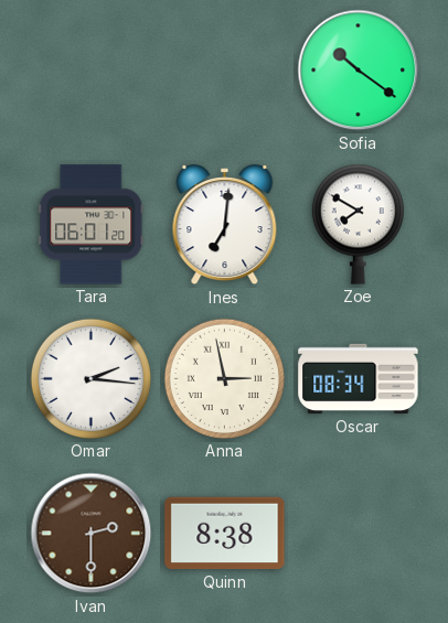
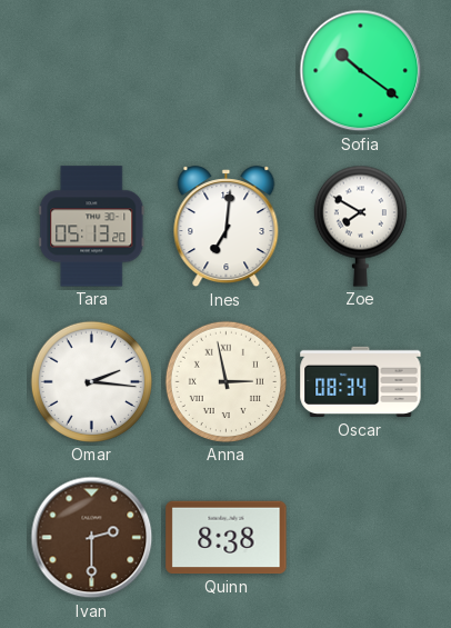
Tara: 06:01 -> 05:13
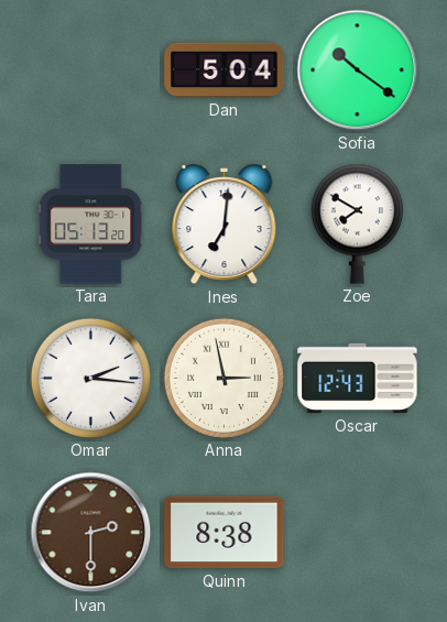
Dan: none -> 5:04
Oscar: 08:34 -> 12:43
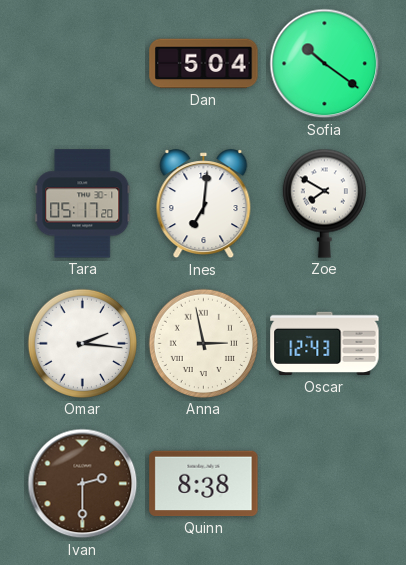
Tara: 05:13 -> 05:17
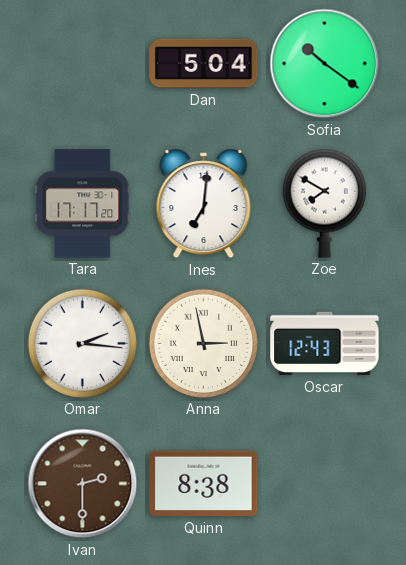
Tara: 05:17 -> 17:17
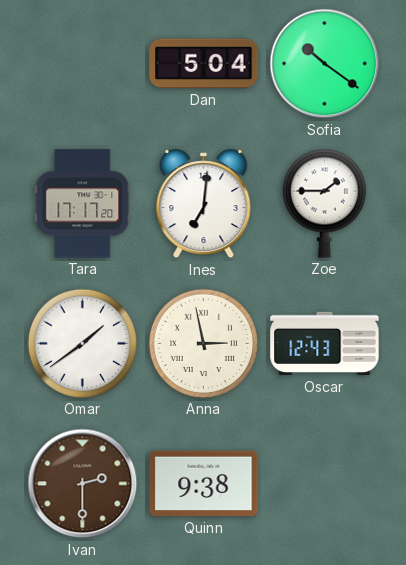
Zoe: 7:50 -> 1:45
Omar: 2:16 -> 1:39
Quinn: 8:38 -> 9:38
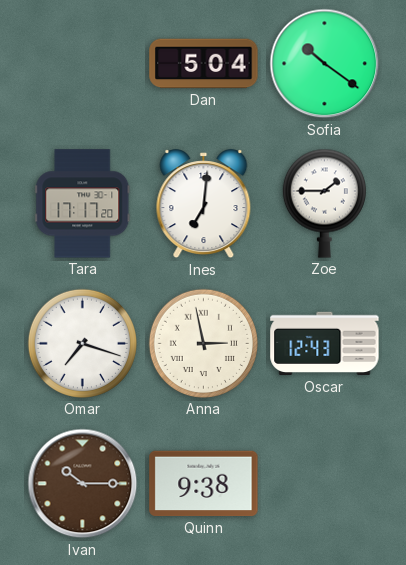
Omar: 1:39 -> 7:18
Ivan: 2:30 -> 10:15
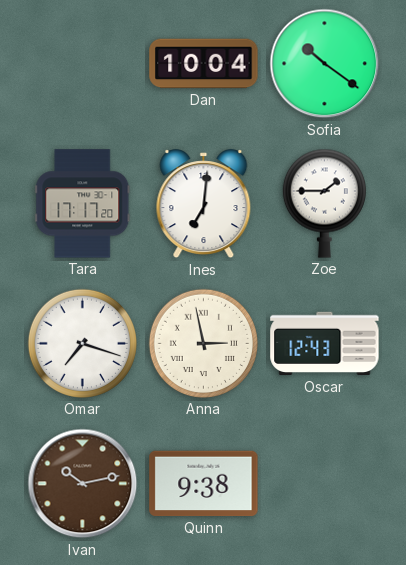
Dan: 5:04 -> 10:04
Ivan: 10:15 -> 10:13
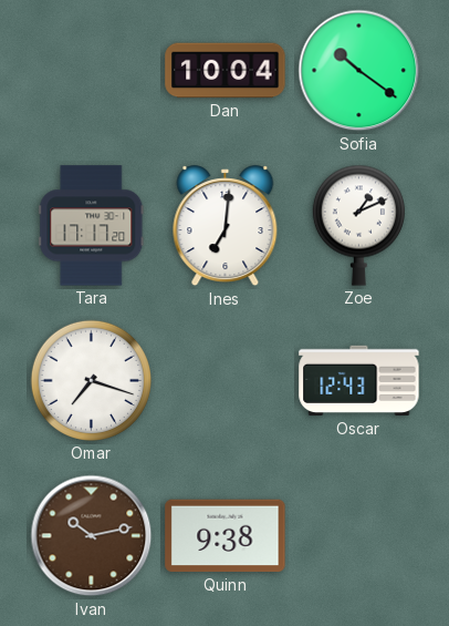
Zoe: 1:45 -> 1:11
Anna: 2:58 -> none
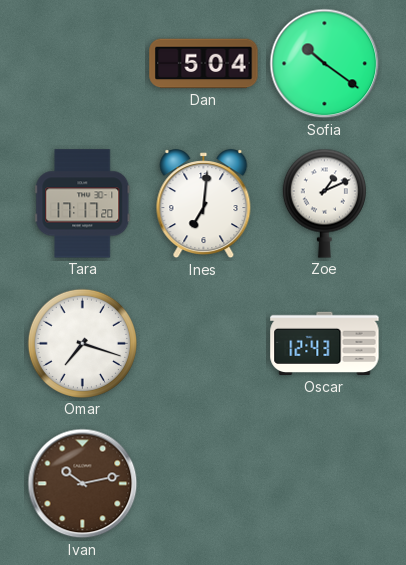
Dan: 10:04 -> 5:04
Quinn: 9:38 -> none
